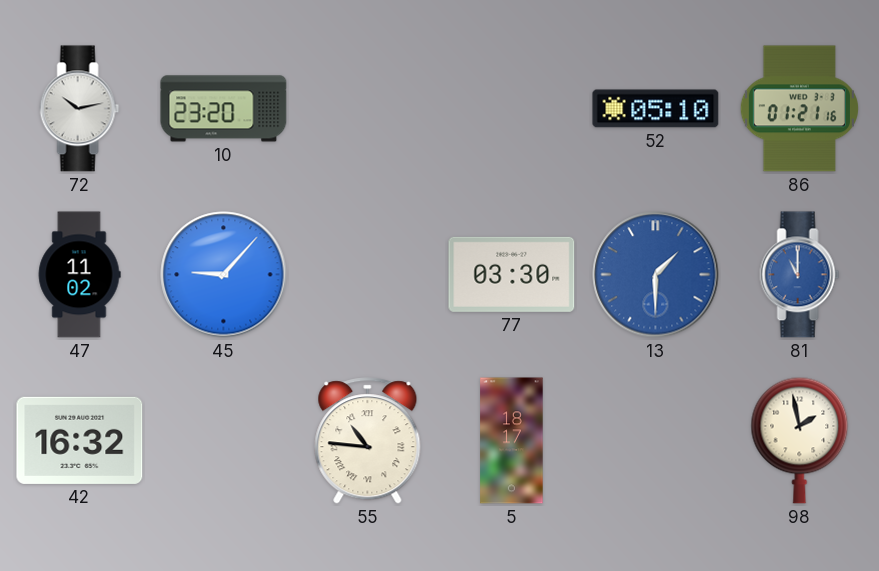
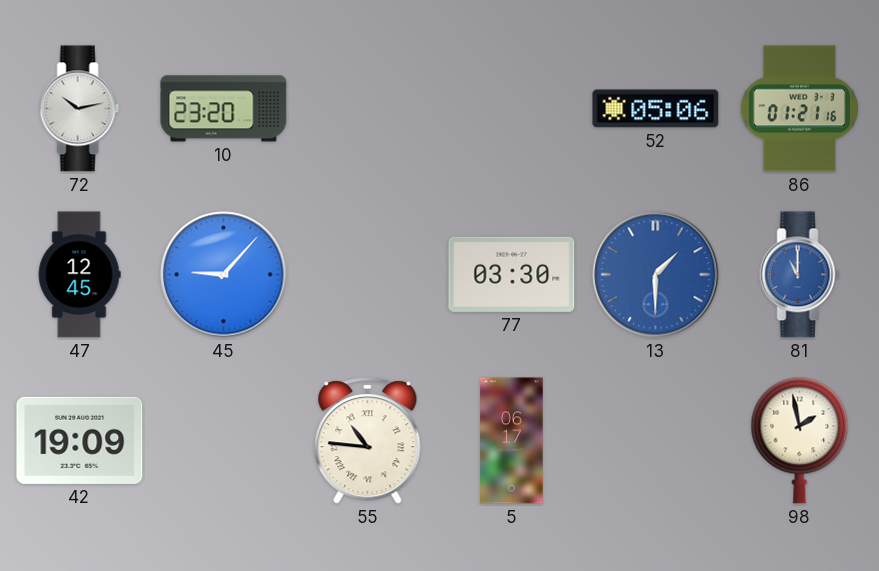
52: 05:10 -> 05:06
47: 11:02 -> 12:45
42: 16:32 -> 19:09
5: 18:17 -> 06:17
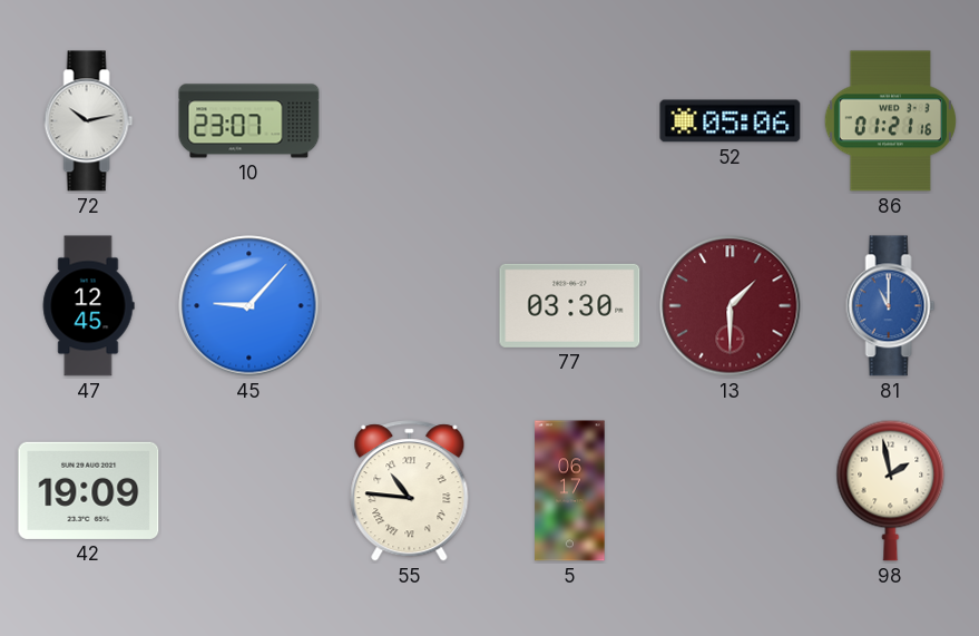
10: 23:20 -> 23:07
13 dial: blue -> burgundy
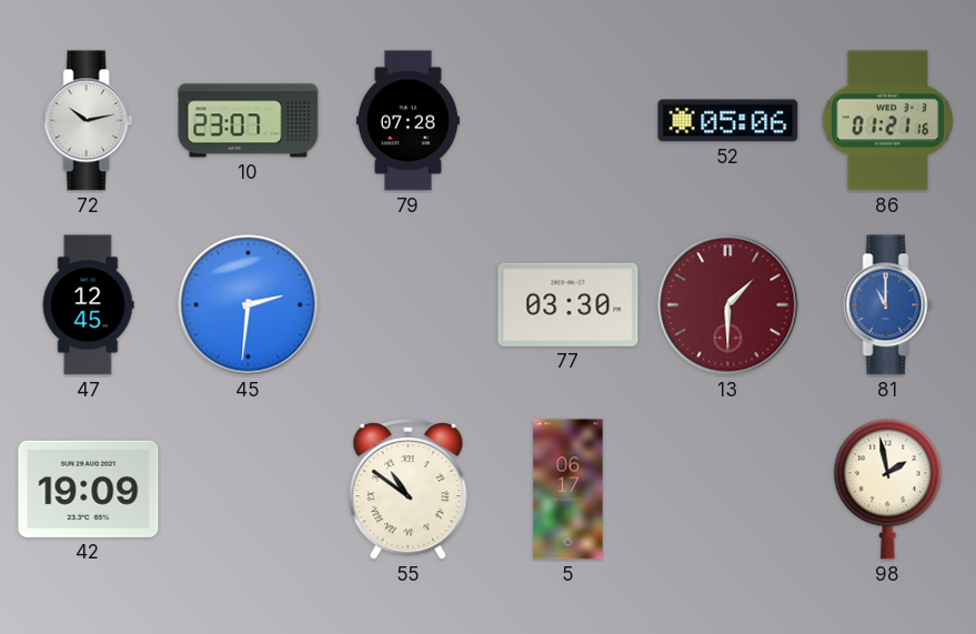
79: none -> 07:28
45: 9:07 -> 2:31
55: 10:46 -> 10:51
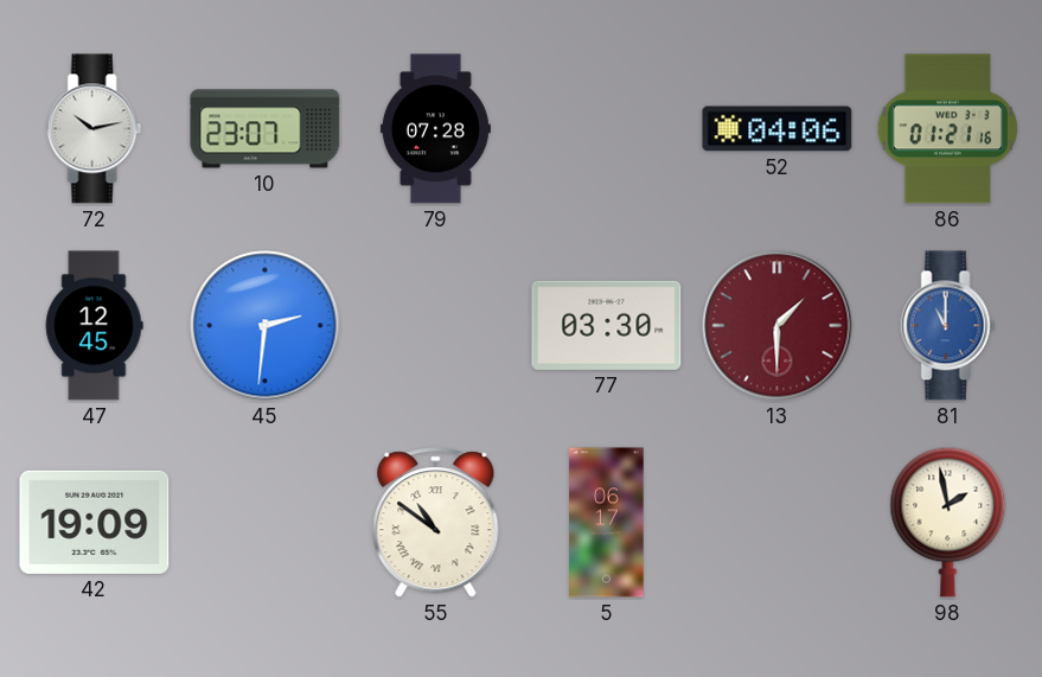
52: 05:06 -> 04:06
